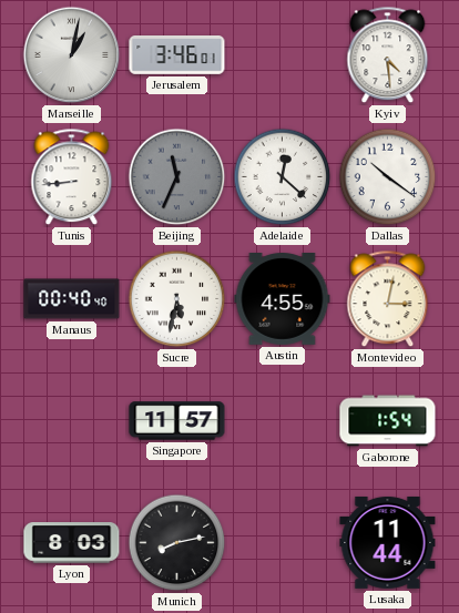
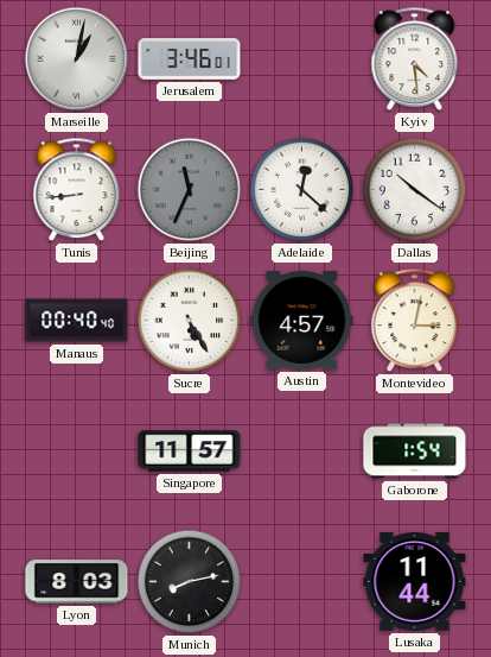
Sucre: 5:32 -> 5:25
Austin: 4:55 -> 4:57
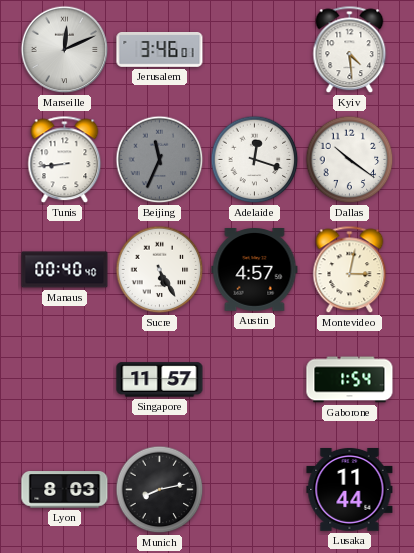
Marseille: 1:02 -> 12:11
Adelaide: 12:22 -> 12:18
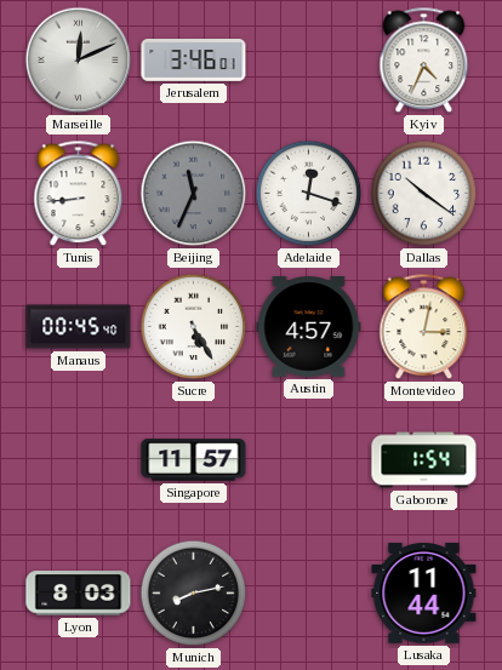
Kyiv: 4:29 -> 4:34
Manaus: 00:40 -> 00:45
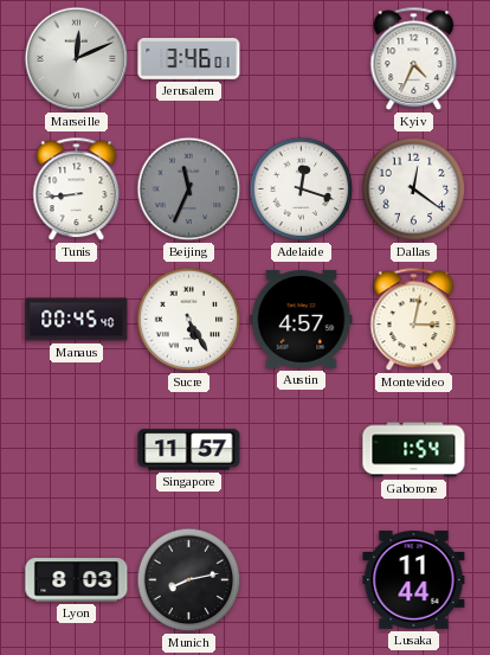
Dallas: 10:21 -> 12:21
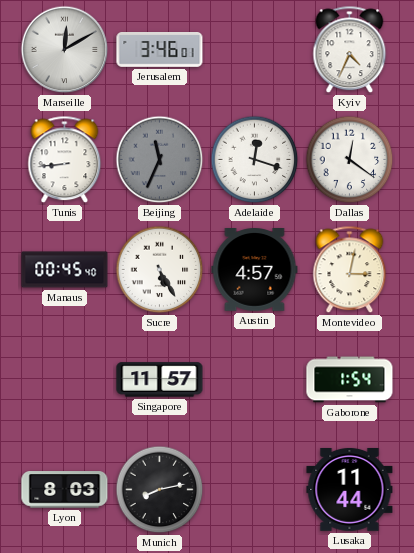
Marseille: 12:11 -> 12:10
